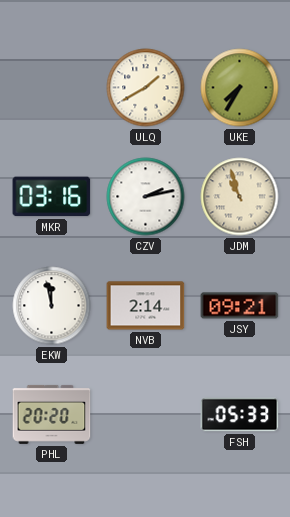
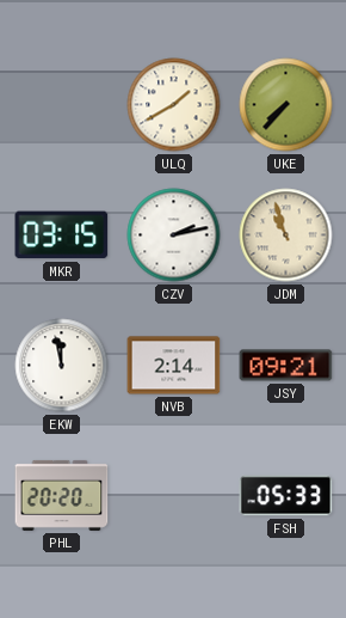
UKE: 7:35 -> 7:37
MKR: 03:16 -> 03:15
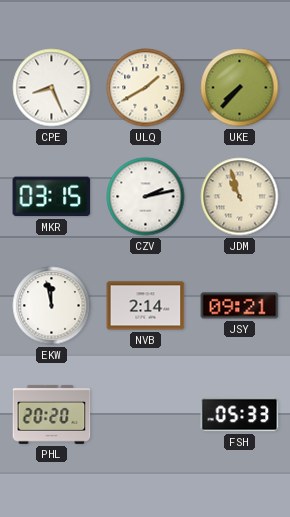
CPE: none -> 8:26
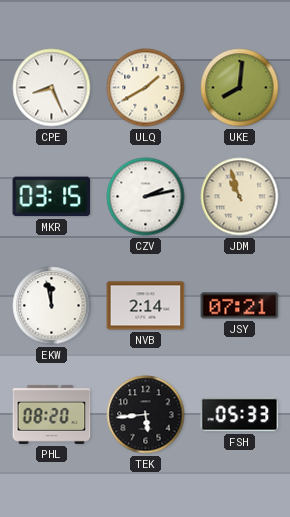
UKE: 7:37 -> 8:01
JSY: 09:21 -> 07:21
PHL: 20:20 -> 08:20
TEK: none -> 5:44
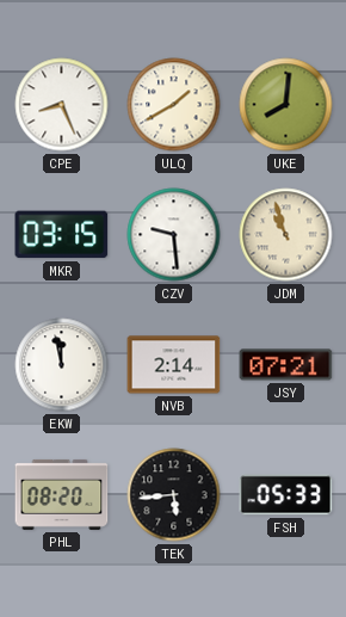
CZV: 2:13 -> 9:29
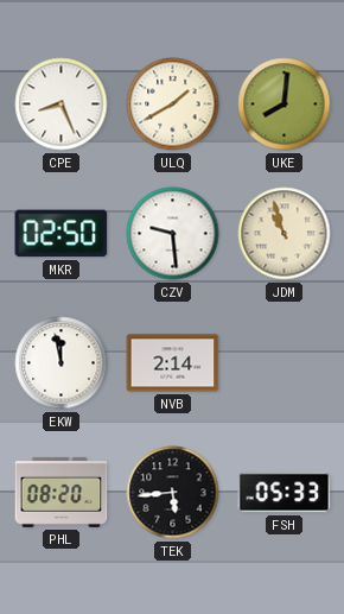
MKR: 03:15 -> 02:50
JSY: 07:21 -> none
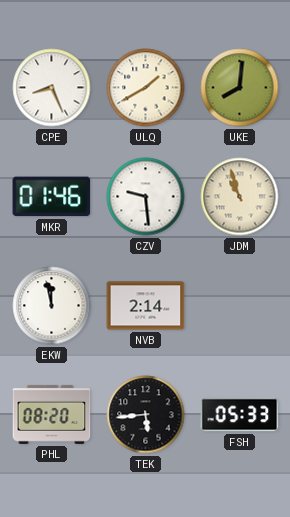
MKR: 02:50 -> 01:46
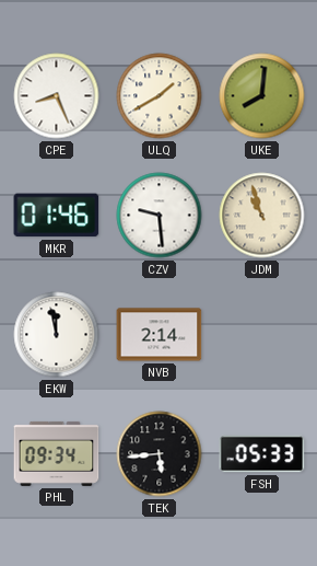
PHL: 08:20 -> 09:34
